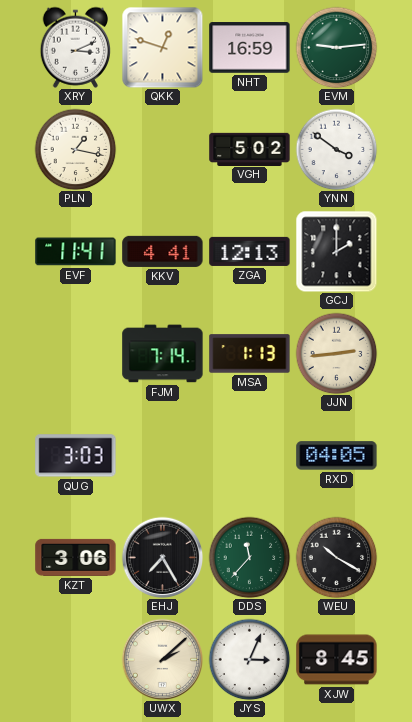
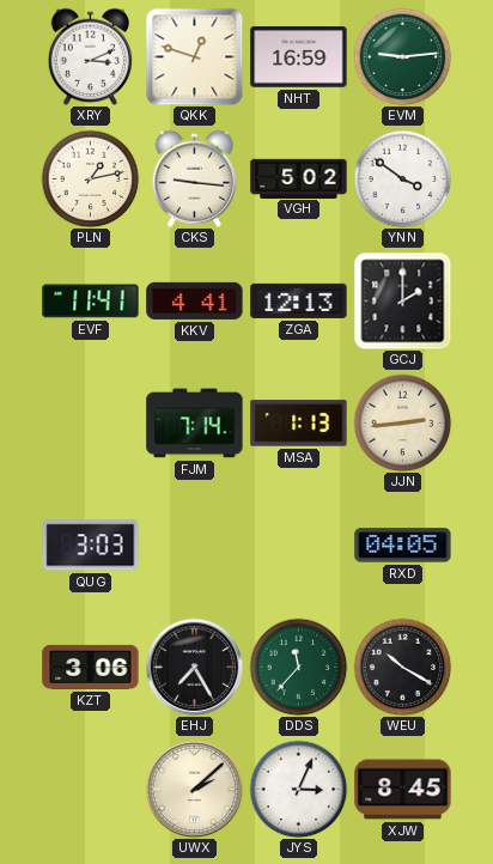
PLN: 1:17 -> 1:13
CKS: none -> 9:16
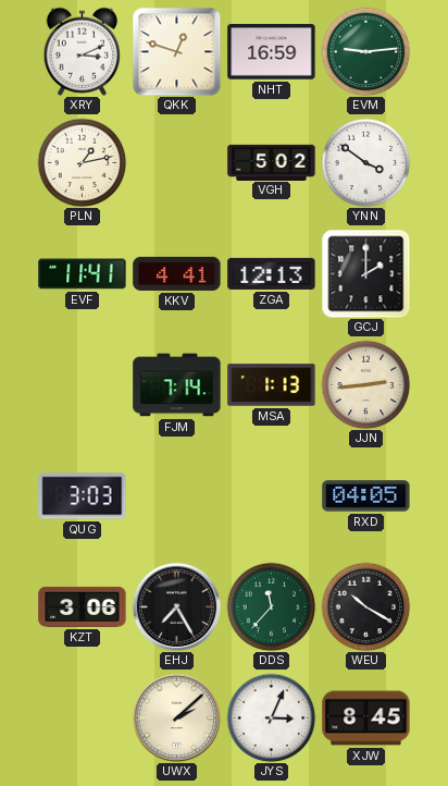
CKS: 9:16 -> none
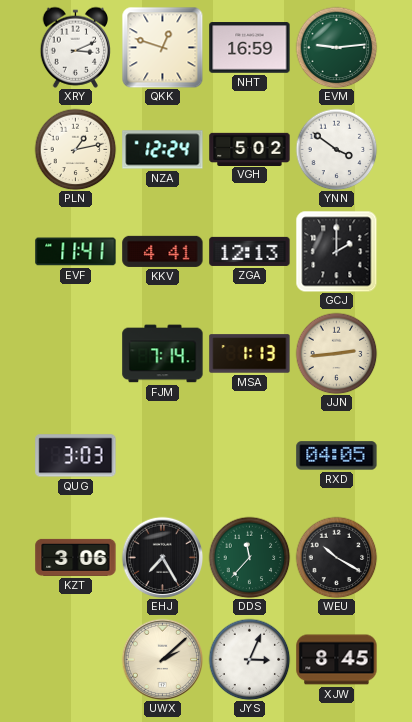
NZA: none -> 12:24
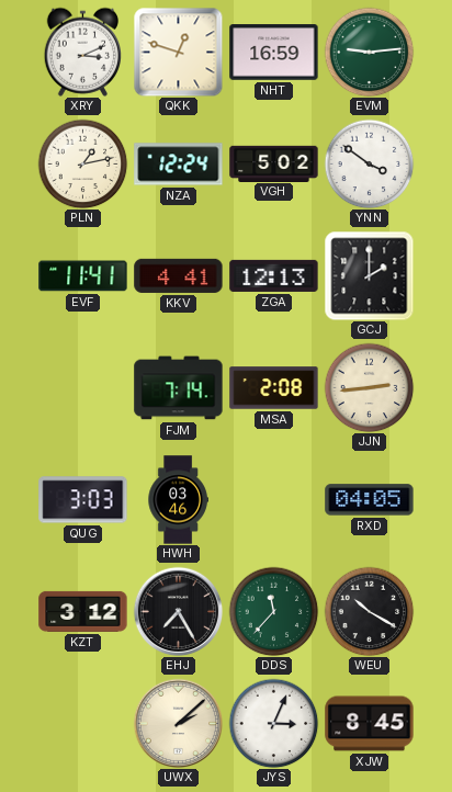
MSA: 1:13 -> 2:08
HWH: none -> 03:46
KZT: 3:06 -> 3:12
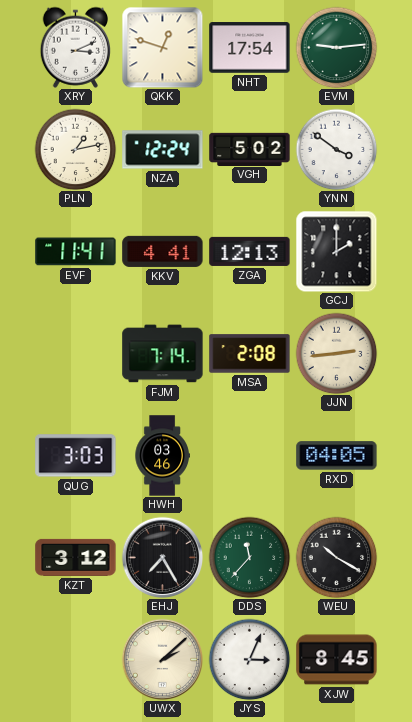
NHT: 16:59 -> 17:54
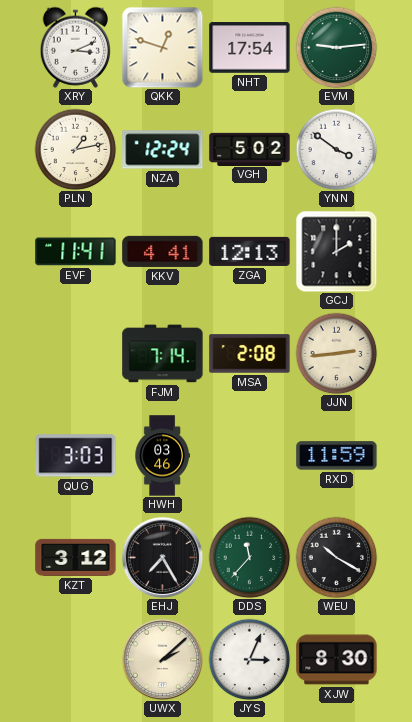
RXD: 04:05 -> 11:59
XJW: 8:45 -> 8:30
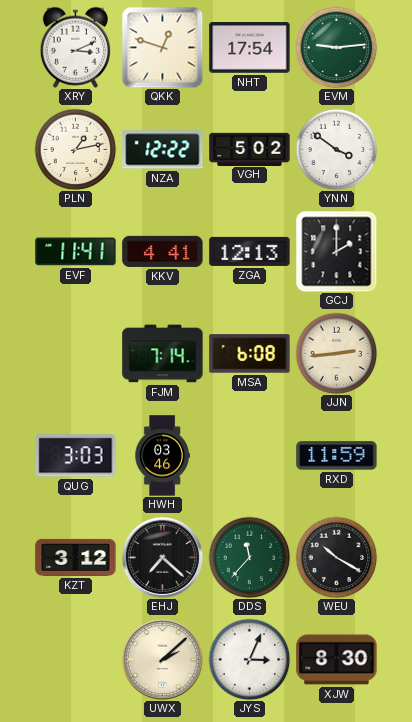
NZA: 12:24 -> 12:22
MSA: 2:08 -> 6:08
EHJ: 7:25 -> 7:22
